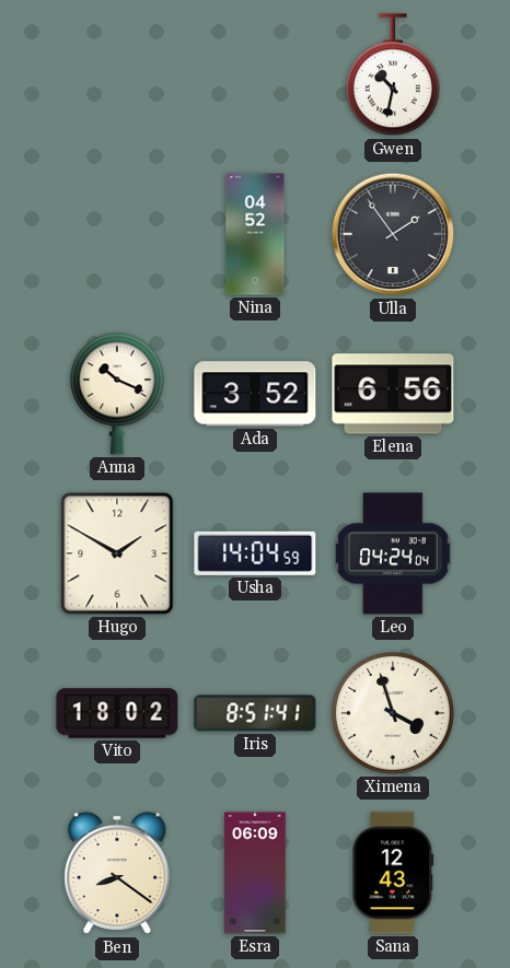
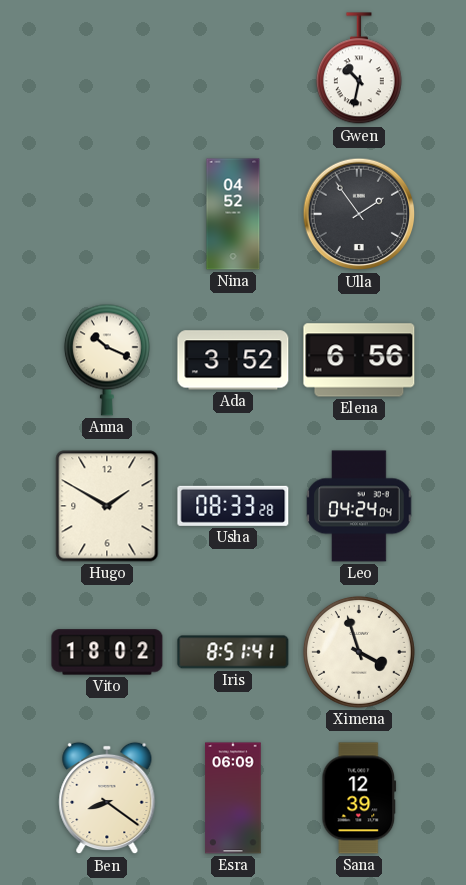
Usha: 14:04 -> 08:33
Sana: 12:43 -> 12:39
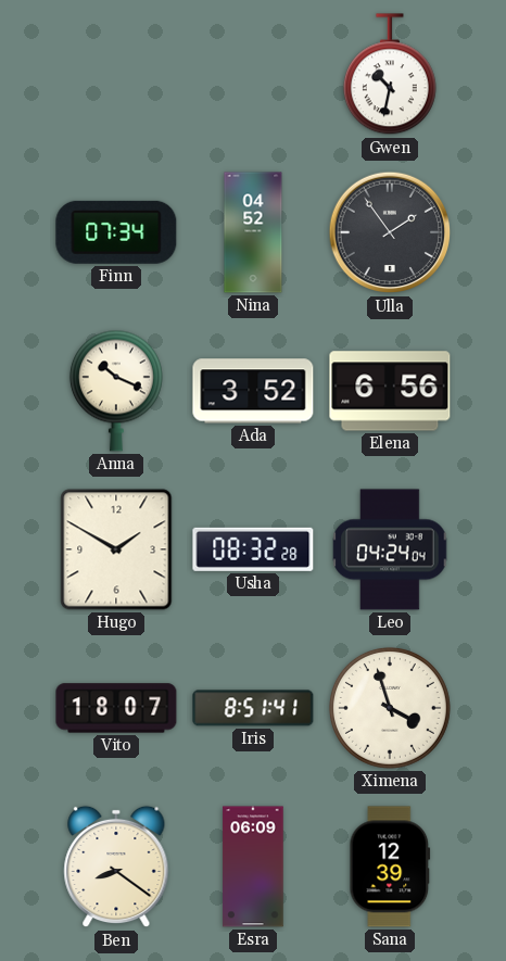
Finn: none -> 07:34
Usha: 08:33 -> 08:32
Vito: 18:02 -> 18:07
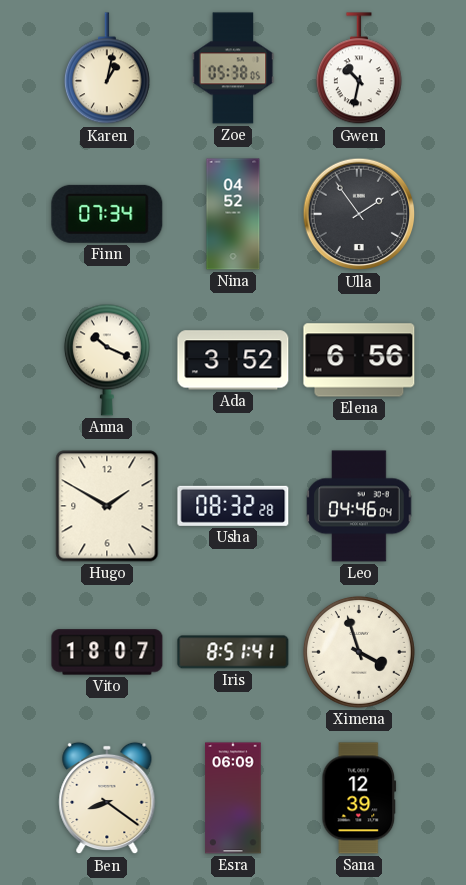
Karen: none -> 1:02
Zoe: none -> 05:38
Leo: 04:24 -> 04:46
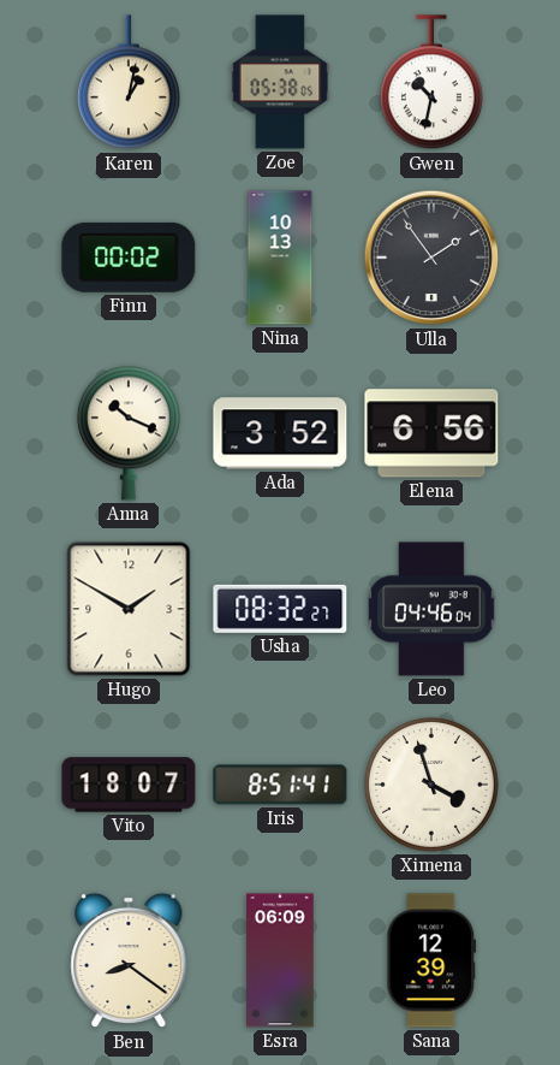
Finn: 07:34 -> 00:02
Nina: 04:52 -> 10:13
Usha: 08:32:28 -> 08:32:27
